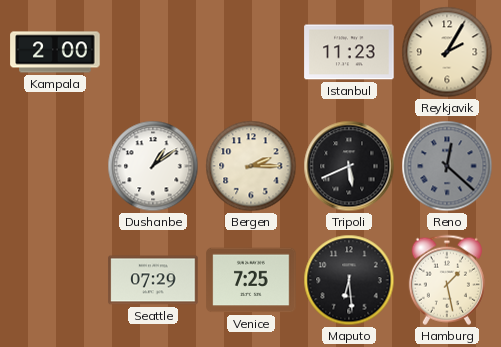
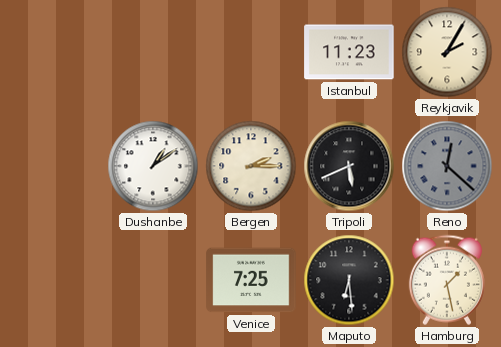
Kampala: 2:00 -> none
Seattle: 07:29 -> none
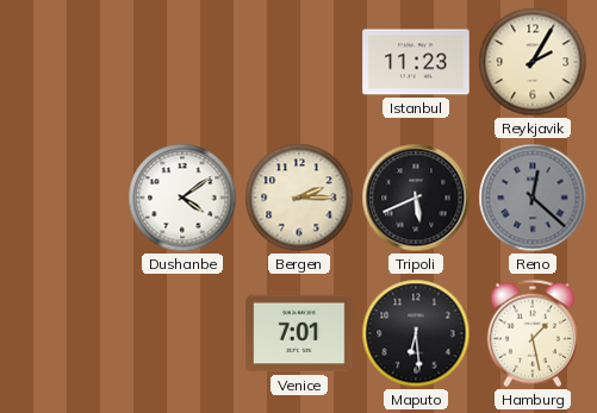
Dushanbe: 1:09 -> 4:09
Venice: 7:25 -> 7:01
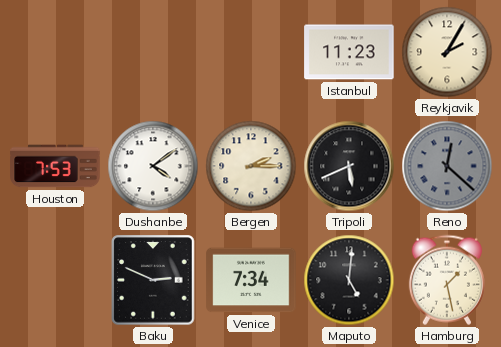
Houston: none -> 7:53
Baku: none -> 2:49
Venice: 7:01 -> 7:34
Maputo: 6:29 -> 5:01
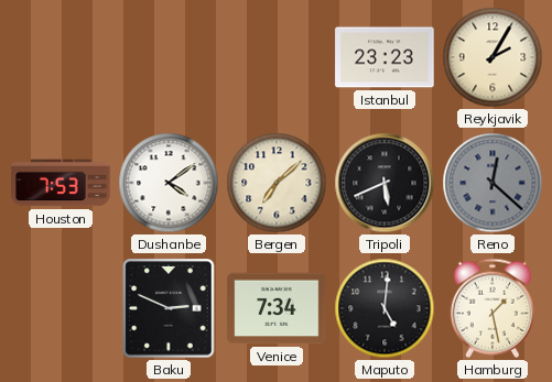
Istanbul: 11:23 -> 23:23
Bergen: 2:15 -> 7:08
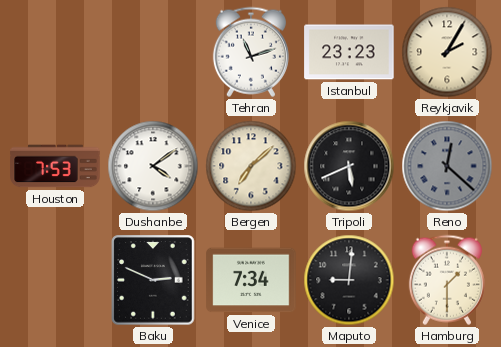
Tehran: none -> 11:12
Maputo: 5:01 -> 9:01
Hamburg: 1:28 -> 1:30
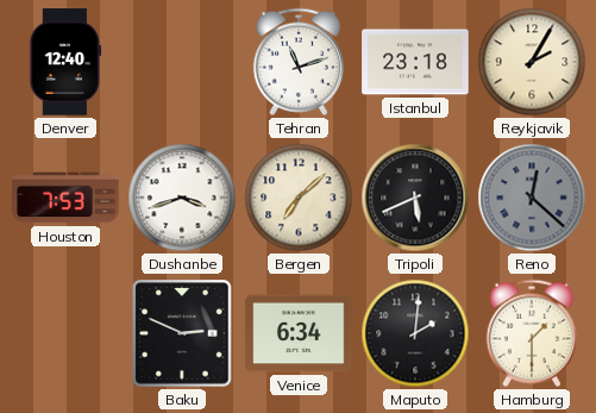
Denver: none -> 12:40
Istanbul: 23:23 -> 23:18
Dushanbe: 4:09 -> 3:42
Venice: 7:34 -> 6:34
Maputo: 9:01 -> 2:01
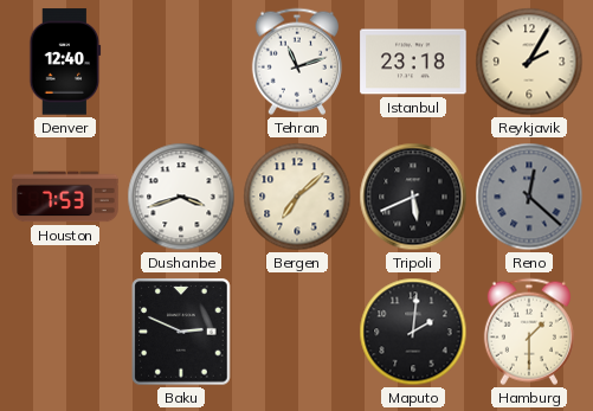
Venice: 6:34 -> none
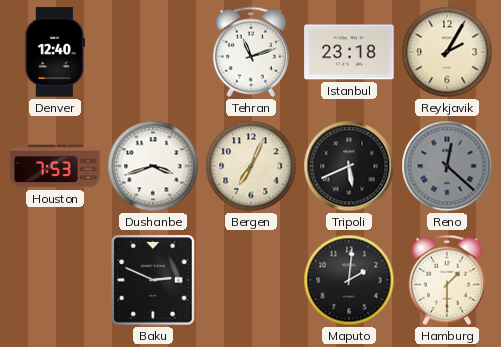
Bergen: 7:08 -> 7:04
